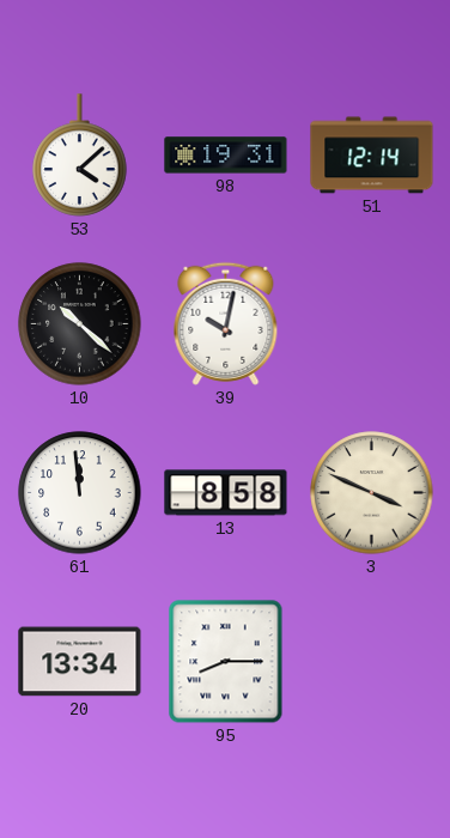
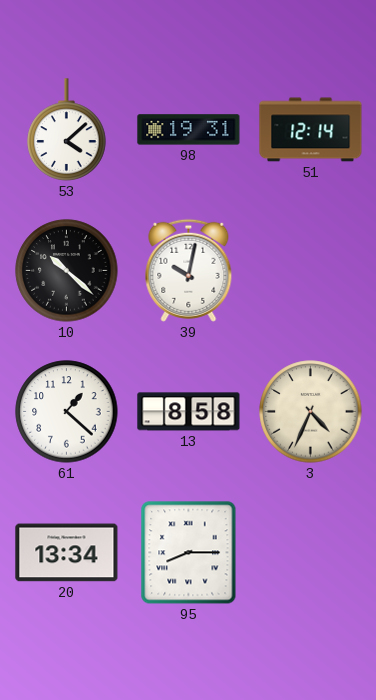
61: 11:59 -> 1:22
3: 3:49 -> 4:34
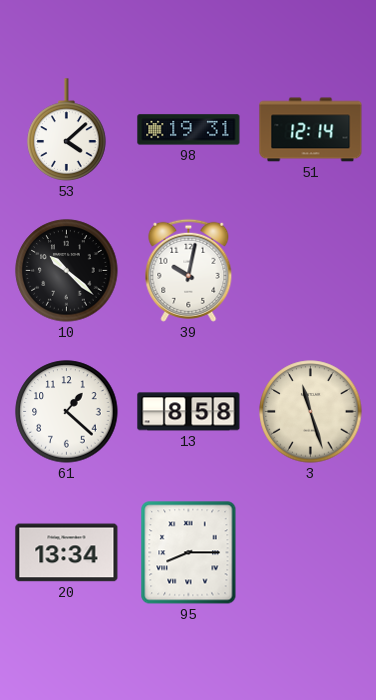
3: 4:34 -> 11:27
